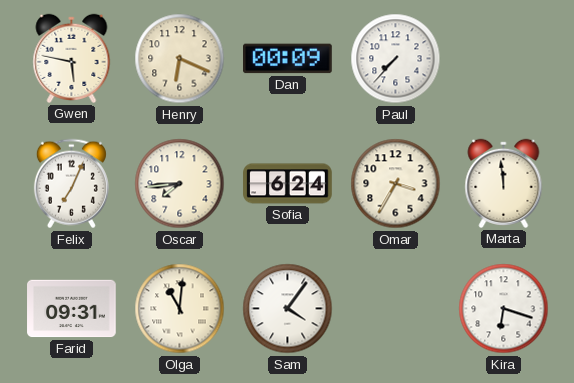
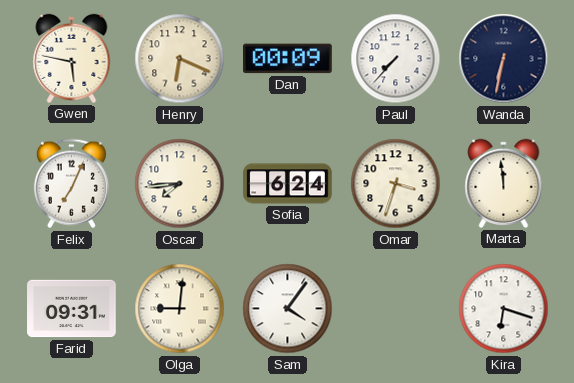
Wanda: none -> 6:32
Omar: 3:35 -> 3:33
Olga: 11:01 -> 9:01
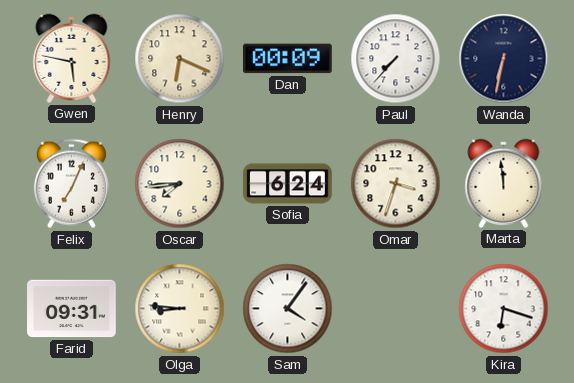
Olga: 9:01 -> 8:46
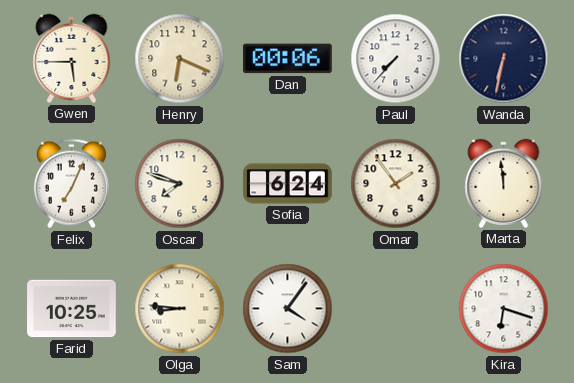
Gwen: 5:47 -> 5:45
Dan: 00:09 -> 00:06
Oscar: 7:44 -> 7:48
Omar: 3:33 -> 1:54
Farid: 09:31 -> 10:25
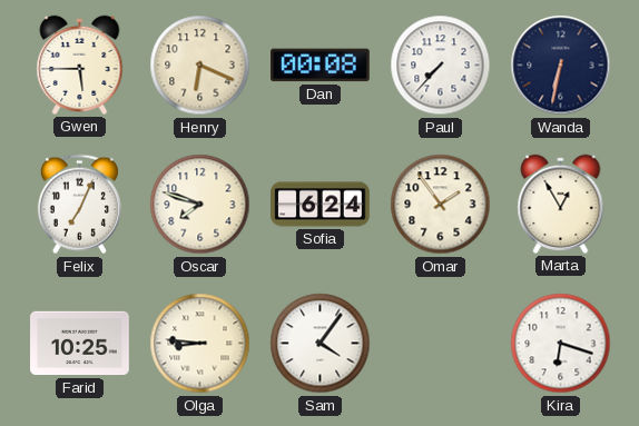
Dan: 00:06 -> 00:08
Marta: 11:59 -> 12:55
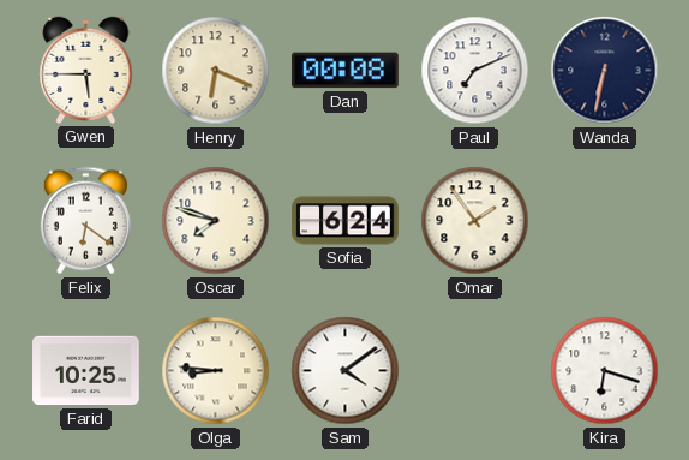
Paul: 7:37 -> 7:11
Felix: 7:04 -> 6:21
Marta: 12:55 -> none
Sam: 4:06 -> 4:09
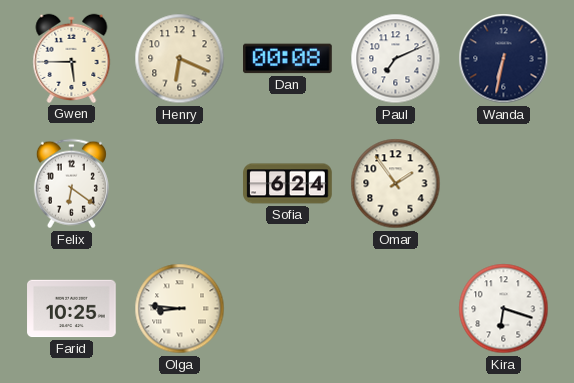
Oscar: 7:48 -> none
Sam: 4:09 -> none
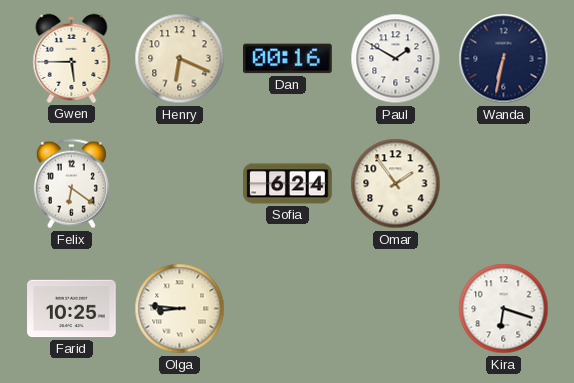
Dan: 00:08 -> 00:16
Paul: 7:11 -> 1:50
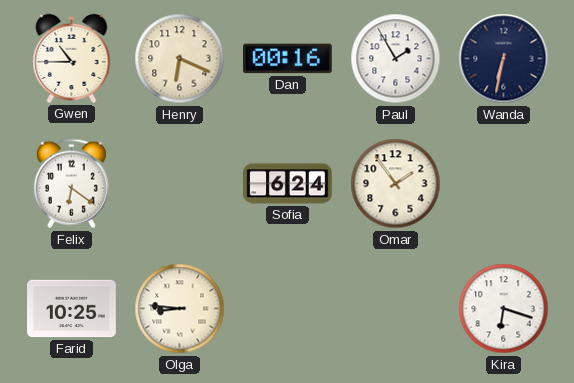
Gwen: 5:45 -> 10:45
Paul: 1:50 -> 1:55
